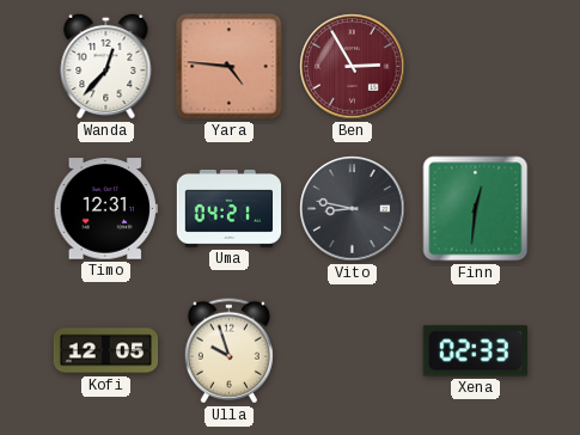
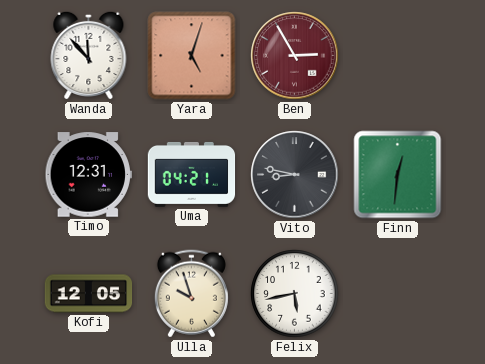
Wanda: 12:37 -> 11:53
Yara: 4:46 -> 5:03
Felix: none -> 5:43
Xena: 02:33 -> none
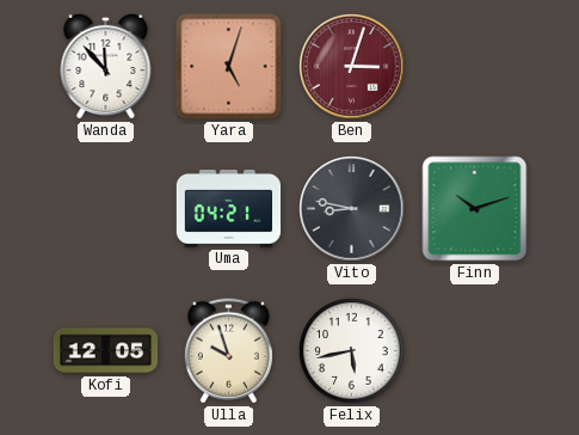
Ben: 2:55 -> 3:03
Timo: 12:31 -> none
Finn: 12:31 -> 10:12
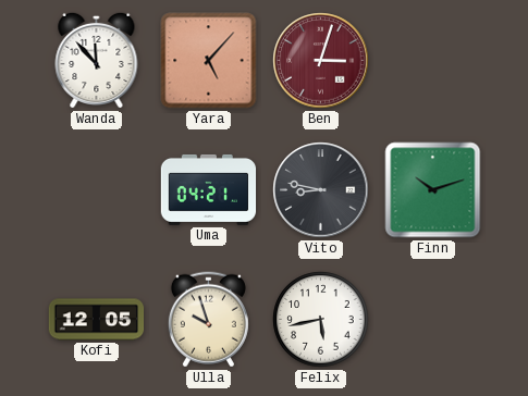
Yara: 5:03 -> 5:07
